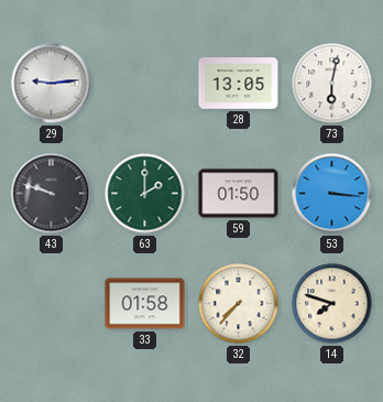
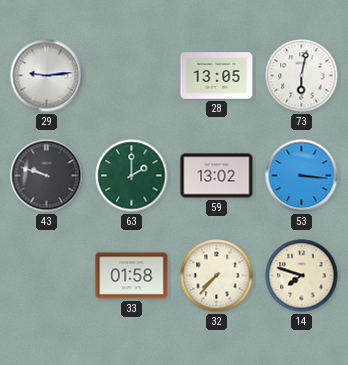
59: 01:50 -> 13:02
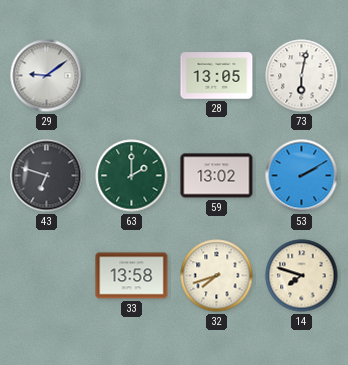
29: 9:14 -> 9:09
43: 9:48 -> 6:48
53: 3:16 -> 2:10
33: 01:58 -> 13:58
32: 7:37 -> 7:42
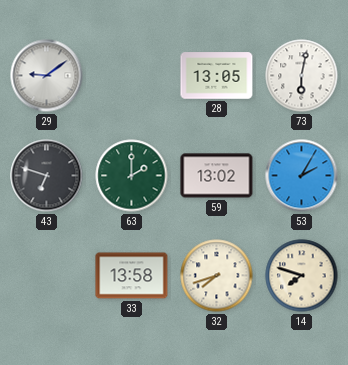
53: 2:10 -> 2:05
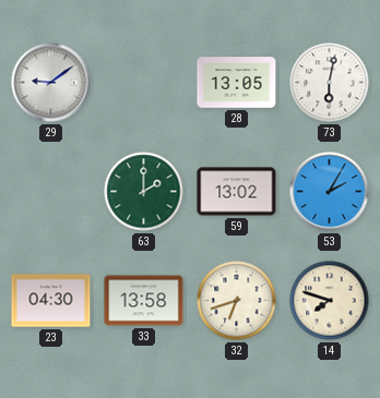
43: 6:48 -> none
23: none -> 04:30
32: 7:42 -> 6:42
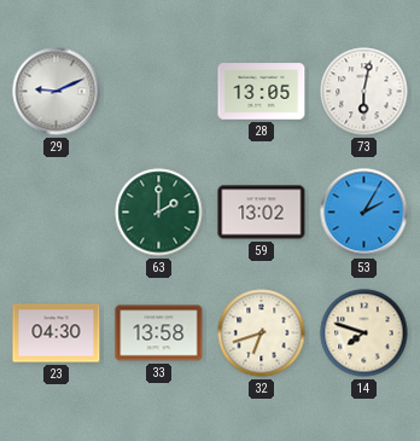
29: 9:09 -> 9:11
